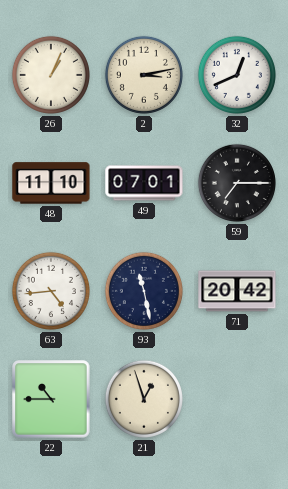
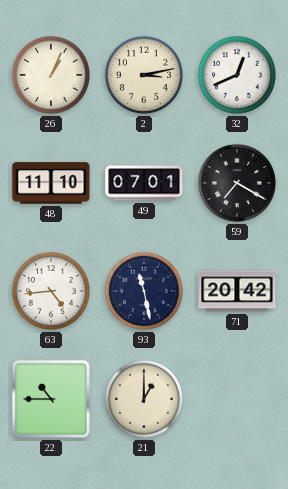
59: 7:15 -> 7:20
21: 12:57 -> 1:00
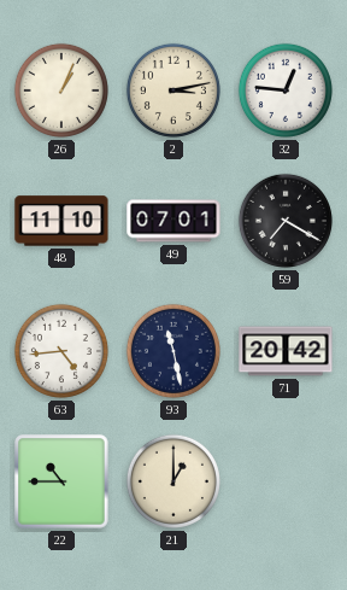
32: 12:41 -> 12:46
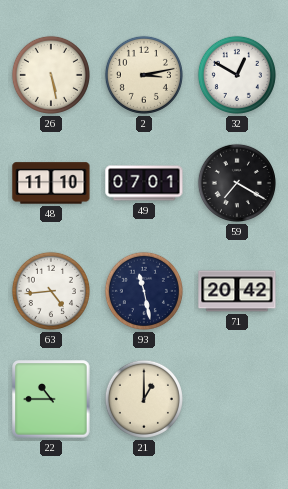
26: 1:04 -> 5:28
32: 12:46 -> 12:50
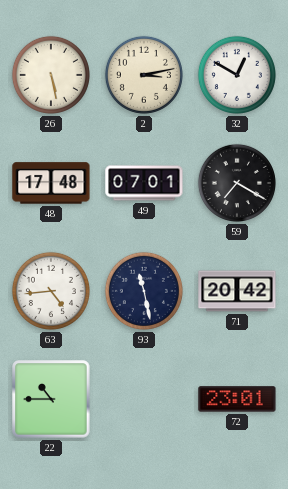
48: 11:10 -> 17:48
21: 1:00 -> none
72: none -> 23:01
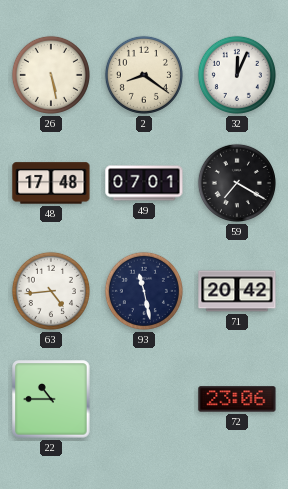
2: 3:13 -> 8:21
32: 12:50 -> 12:04
72: 23:01 -> 23:06
